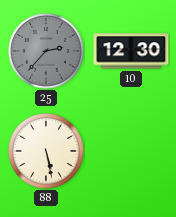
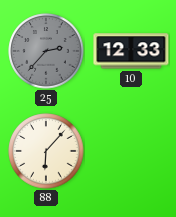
10: 12:30 -> 12:33
88: 5:28 -> 6:07
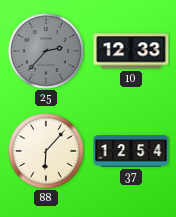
37: none -> 12:54
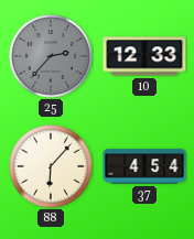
37: 12:54 -> 4:54
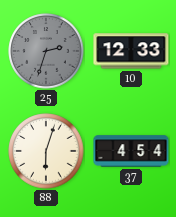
25: 2:37 -> 2:33
88: 6:07 -> 6:03
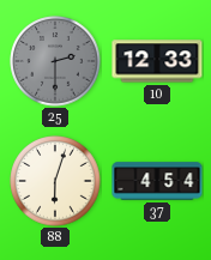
25: 2:33 -> 2:30
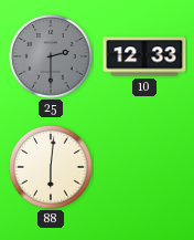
88: 6:03 -> 6:01
37: 4:54 -> none
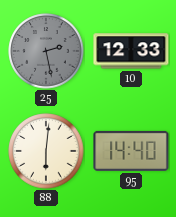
25: 2:30 -> 2:28
95: none -> 14:40
